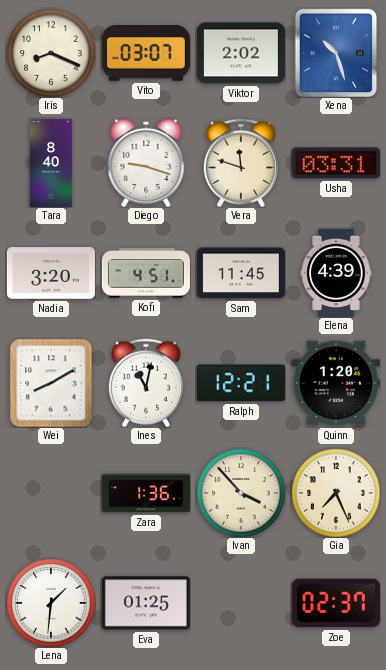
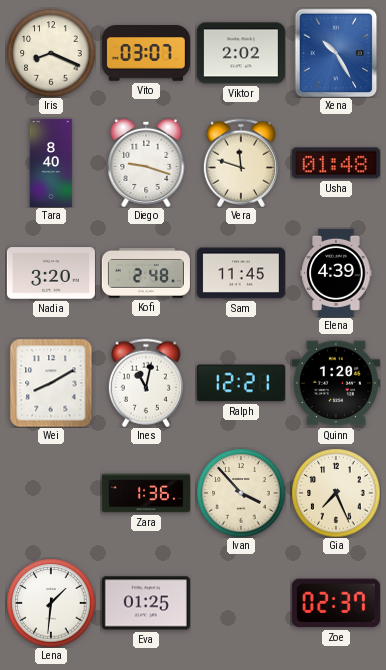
Xena: 10:27 -> 10:25
Usha: 03:31 -> 01:48
Kofi: 4:51 -> 2:48
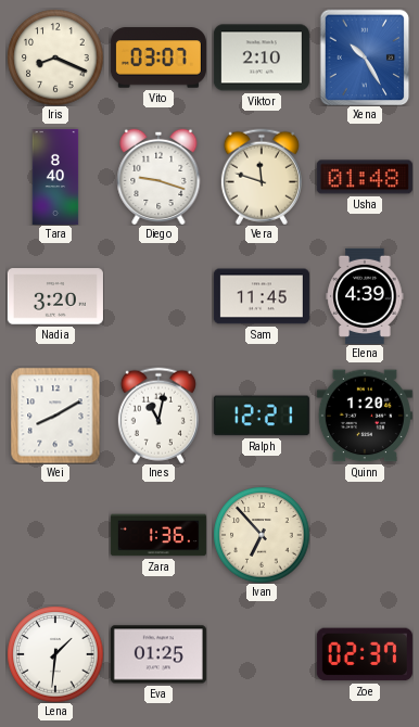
Viktor: 2:02 -> 2:10
Kofi: 2:48 -> none
Ivan: 3:53 -> 6:53
Gia: 7:26 -> none
